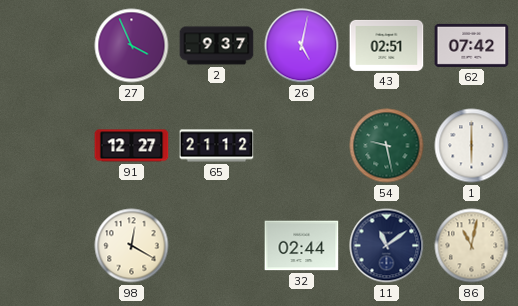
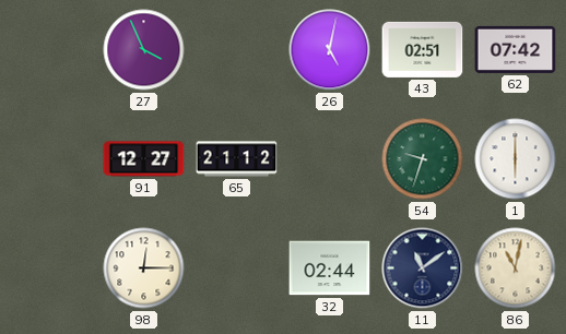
2: 9:37 -> none
54: 9:28 -> 9:33
98: 12:20 -> 12:15
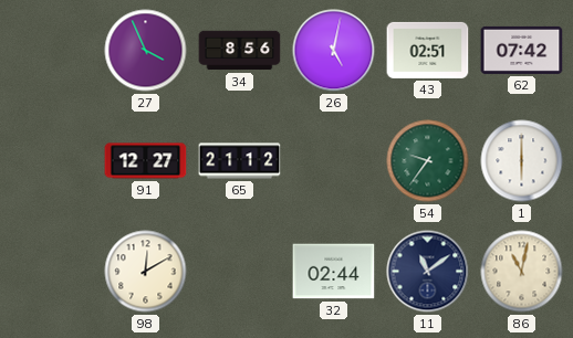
34: none -> 8:56
54: 9:33 -> 9:36
98: 12:15 -> 12:10
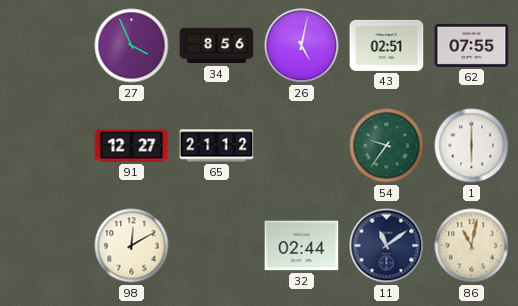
62: 07:42 -> 07:55
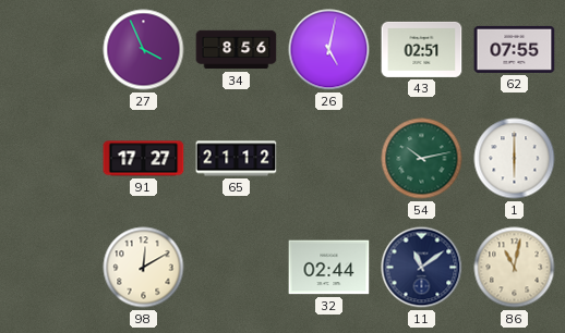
91: 12:27 -> 17:27
54: 9:36 -> 10:13
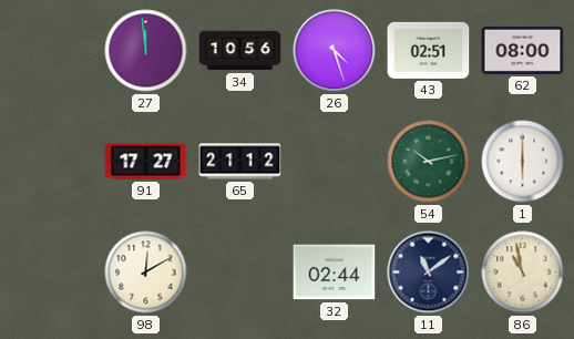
27: 3:56 -> 11:59
34: 8:56 -> 10:56
26: 5:02 -> 4:27
62: 07:55 -> 08:00
86: 11:02 -> 10:58
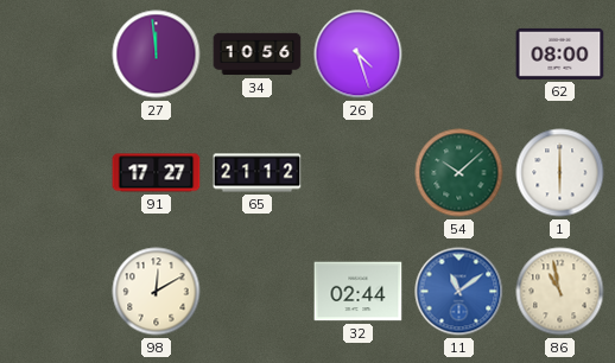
43: 02:51 -> none
54: 10:13 -> 10:08
11 dial: navy -> blue
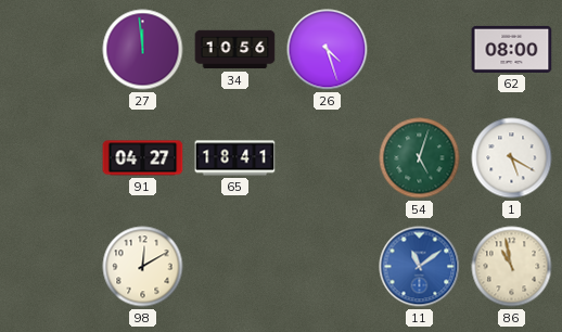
91: 17:27 -> 04:27
65: 21:12 -> 18:41
54: 10:08 -> 5:03
1: 6:00 -> 5:20
32: 02:44 -> none
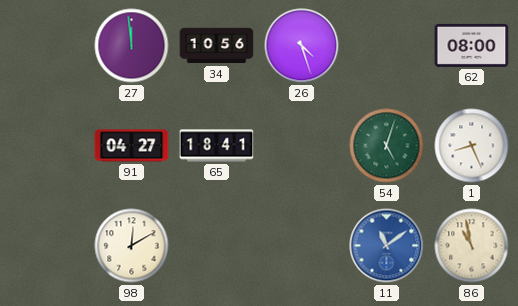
1: 5:20 -> 8:26
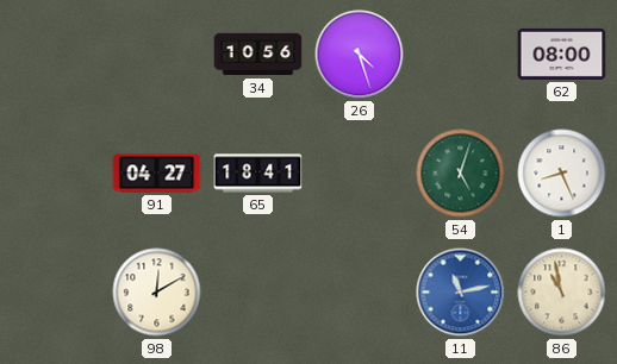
27: 11:59 -> none
11: 11:09 -> 11:13
